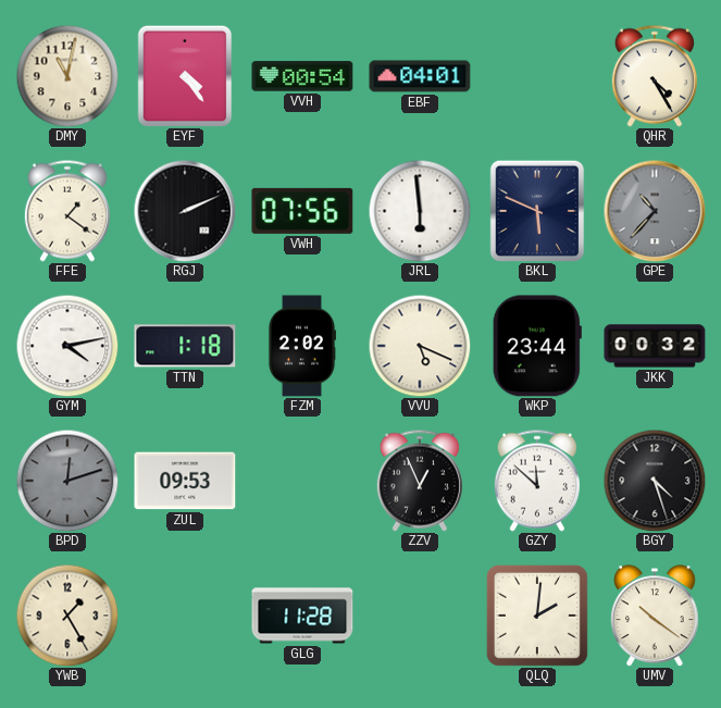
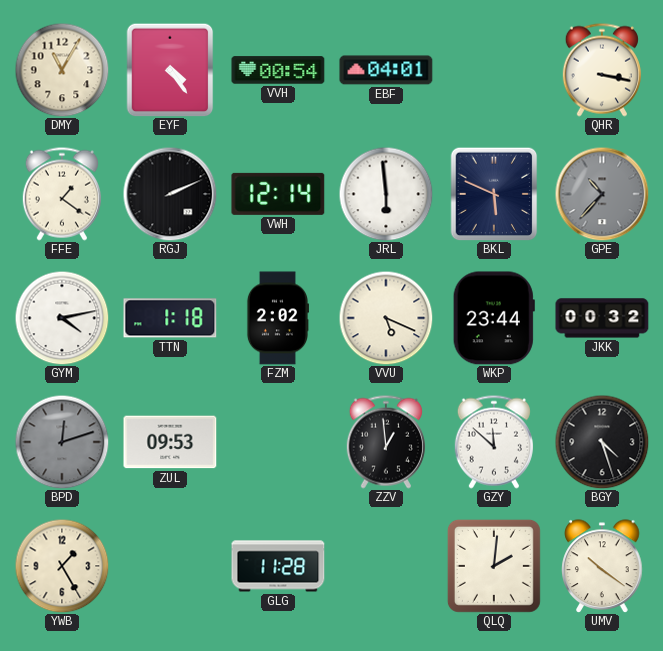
DMY: 11:02 -> 11:05
QHR: 4:25 -> 3:17
VWH: 07:56 -> 12:14
ZZV: 12:56 -> 12:59
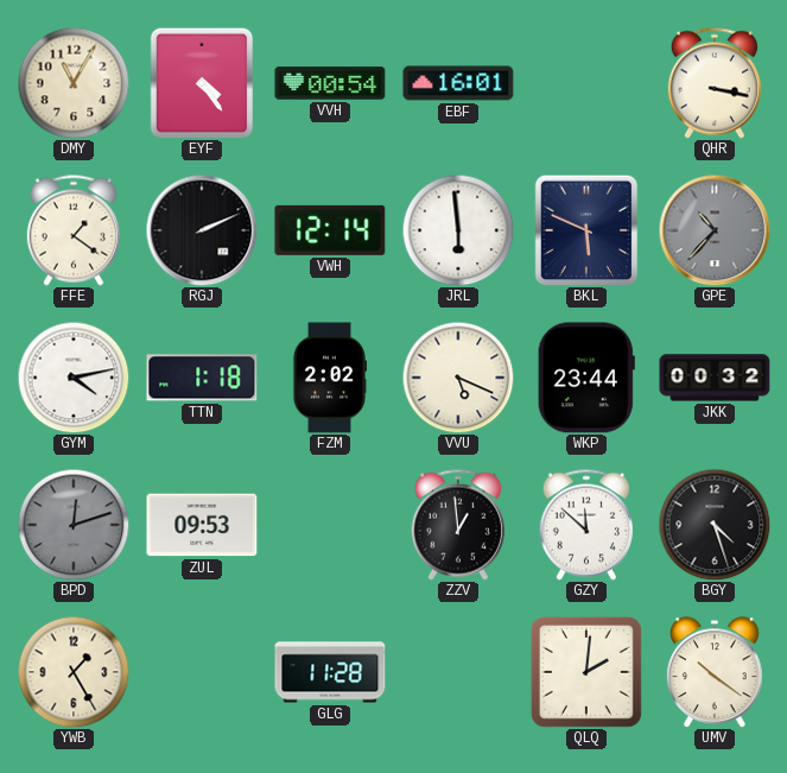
EBF: 04:01 -> 16:01
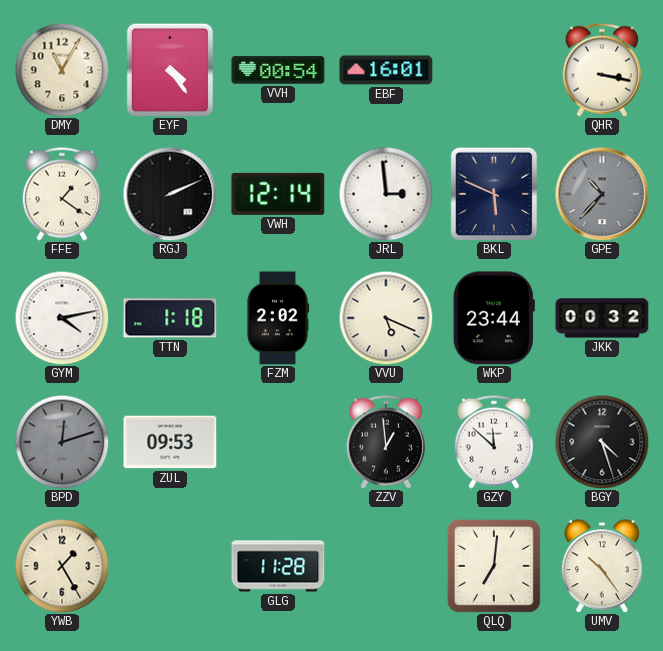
JRL: 5:59 -> 2:59
QLQ: 2:01 -> 7:01
UMV: 10:21 -> 10:24
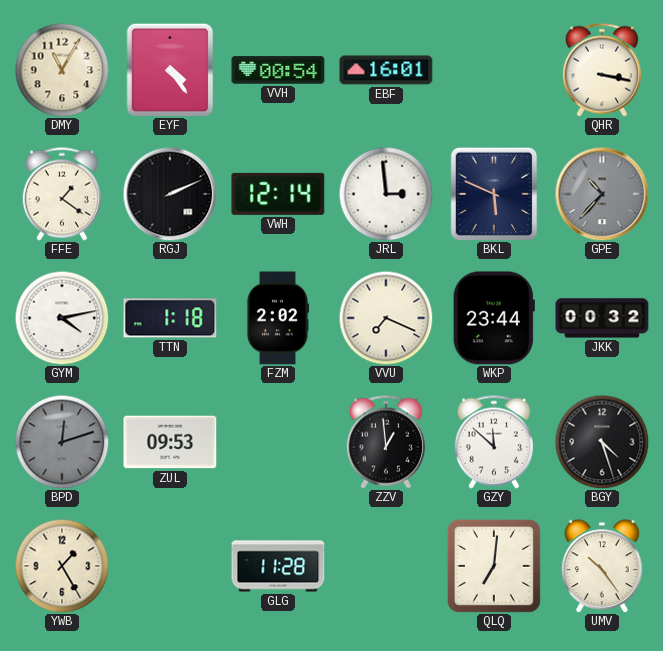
VVU: 5:19 -> 7:19
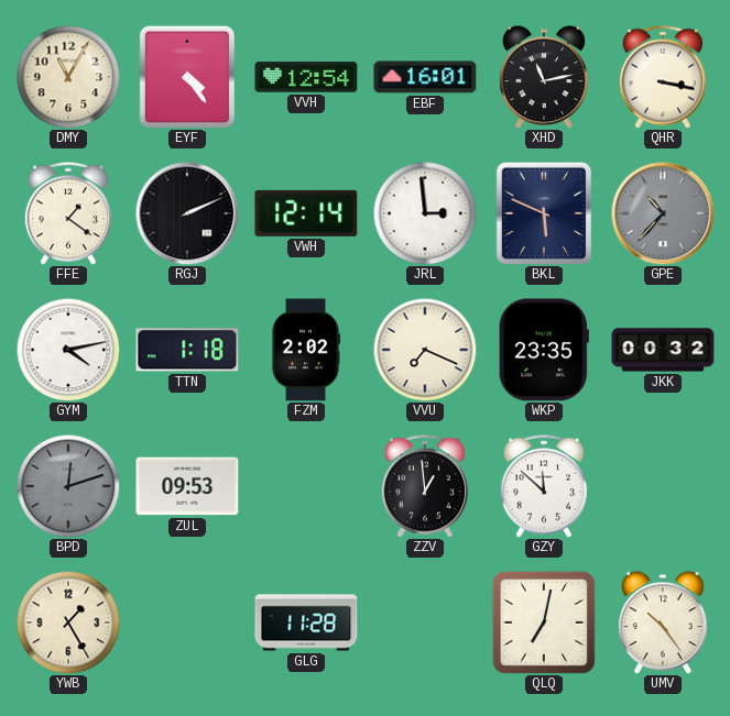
VVH: 00:54 -> 12:54
XHD: none -> 11:13
WKP: 23:44 -> 23:35
BGY: 4:27 -> none
QLQ: 7:01 -> 7:02
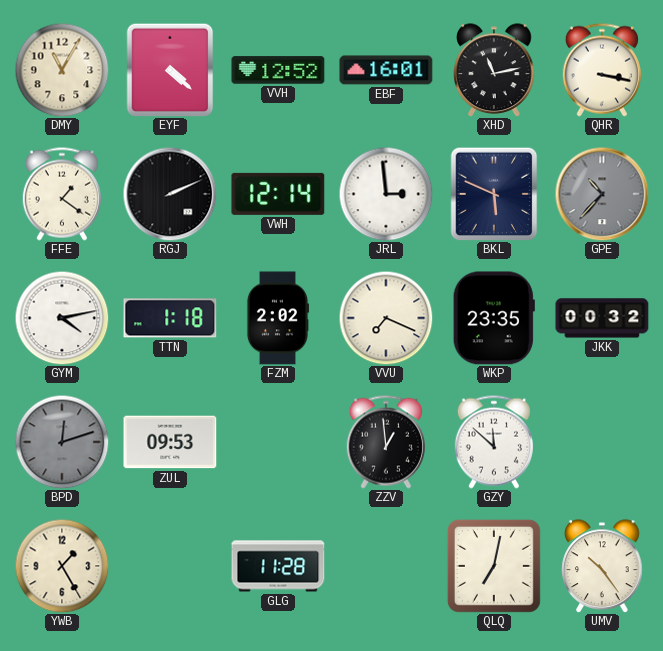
EYF: 4:24 -> 4:22
VVH: 12:54 -> 12:52
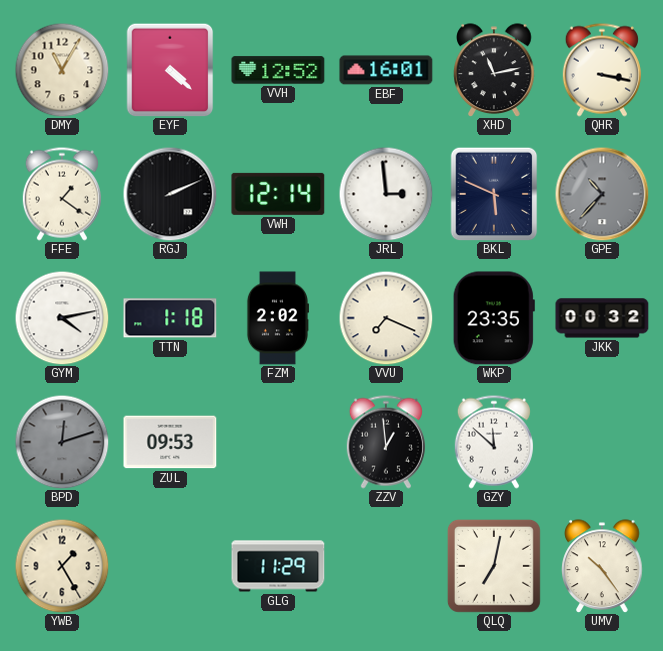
GLG: 11:28 -> 11:29
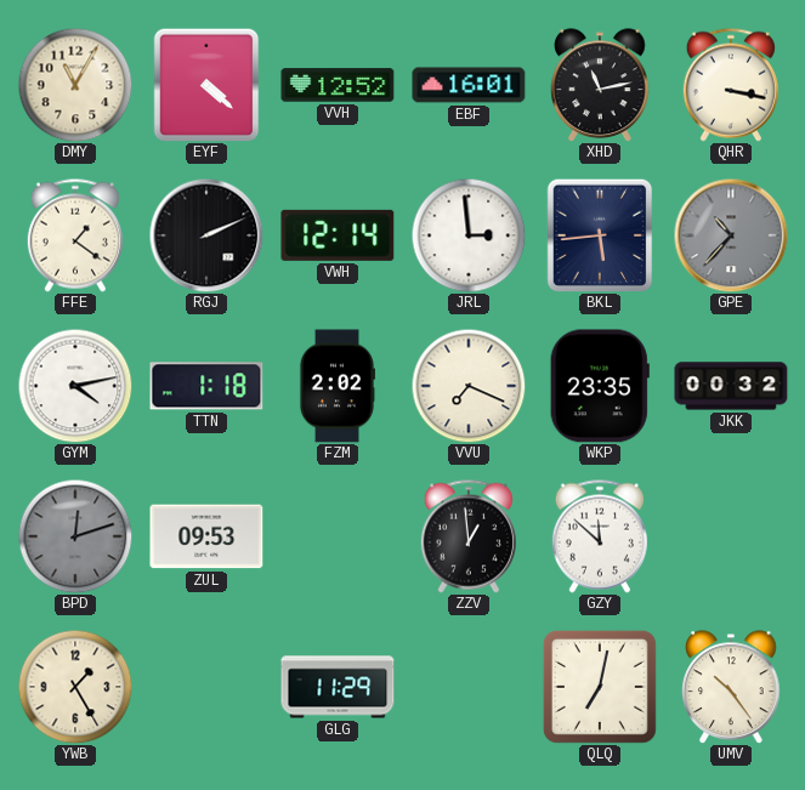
BKL: 5:49 -> 5:44
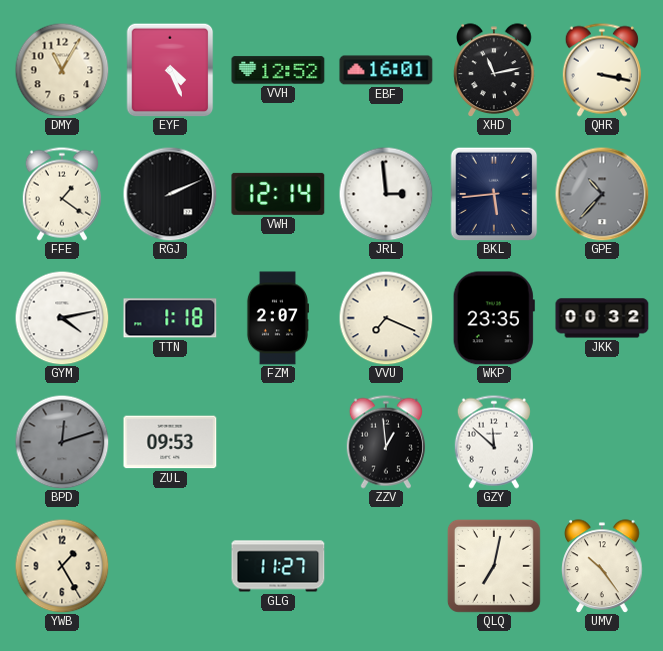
EYF: 4:22 -> 4:26
FZM: 2:02 -> 2:07
GLG: 11:29 -> 11:27
